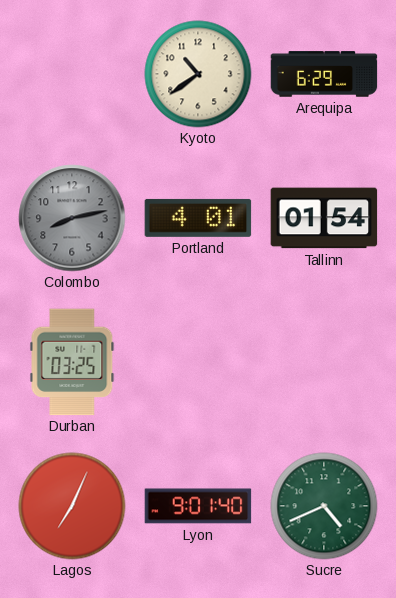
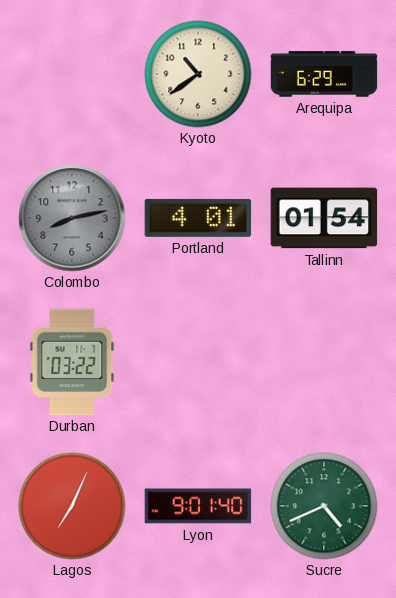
Durban: 03:25 -> 03:22
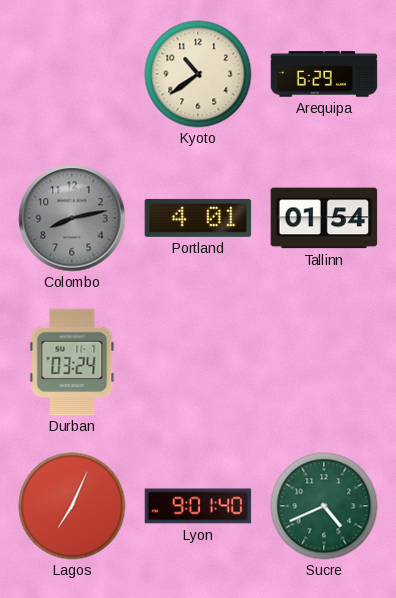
Durban: 03:22 -> 03:24
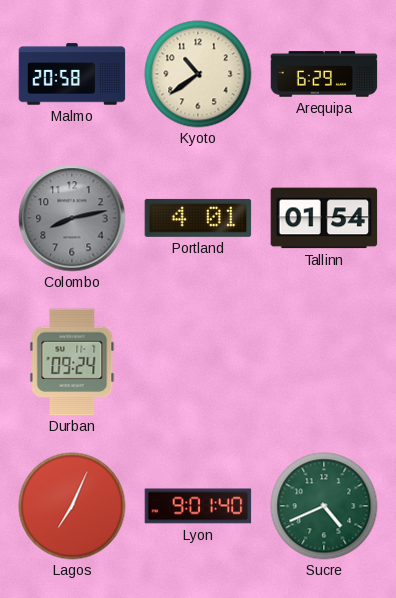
Malmo: none -> 20:58
Durban: 03:24 -> 09:24
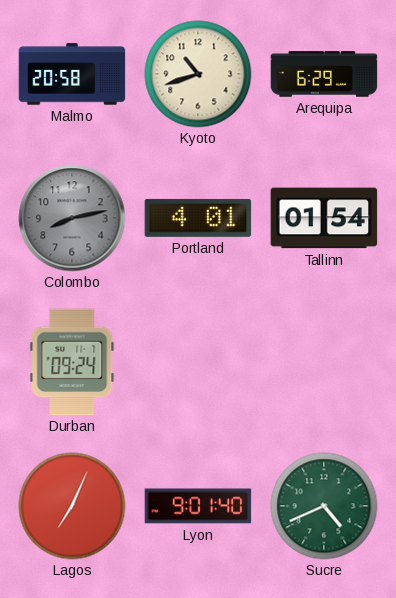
Kyoto: 10:39 -> 10:42
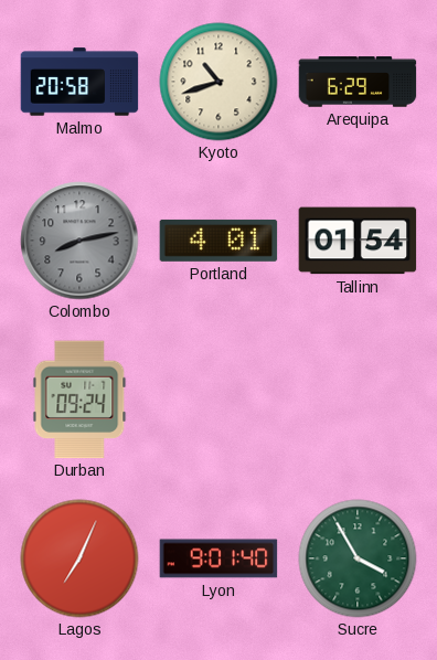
Sucre: 4:41 -> 3:55
